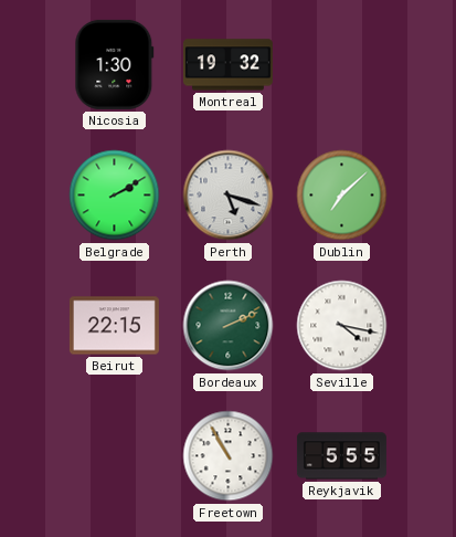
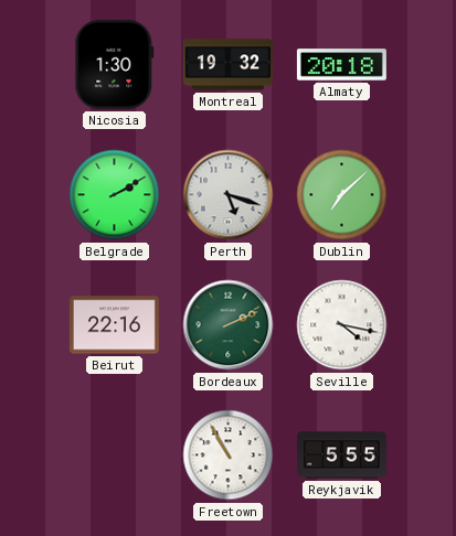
Almaty: none -> 20:18
Beirut: 22:15 -> 22:16
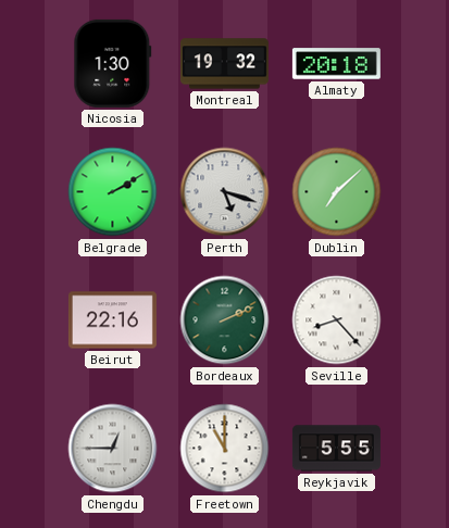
Seville: 4:17 -> 8:23
Chengdu: none -> 12:45
Freetown: 10:55 -> 11:00
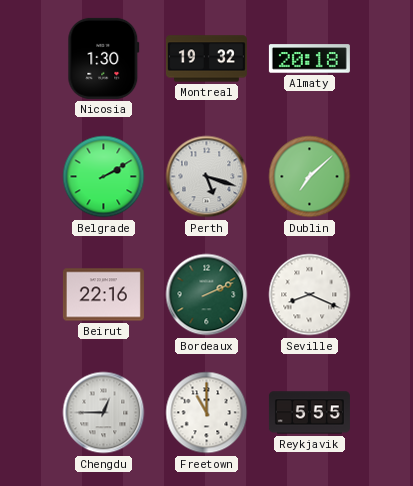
Seville: 8:23 -> 8:19
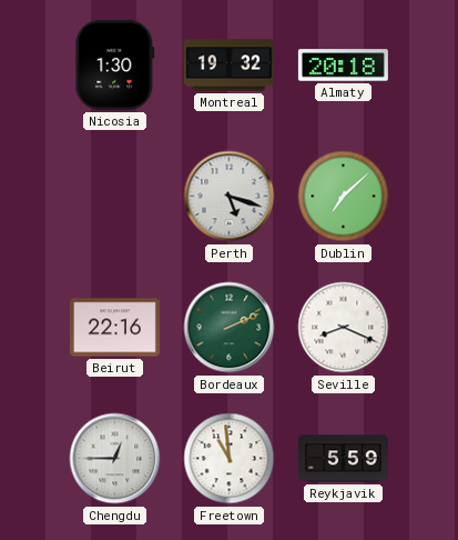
Belgrade: 2:10 -> none
Freetown: 11:00 -> 10:59
Reykjavik: 5:55 -> 5:59
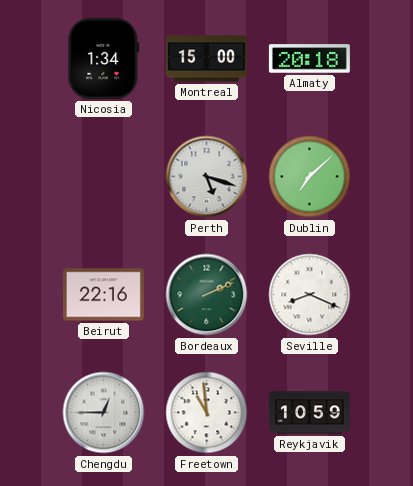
Nicosia: 1:30 -> 1:34
Montreal: 19:32 -> 15:00
Reykjavik: 5:59 -> 10:59
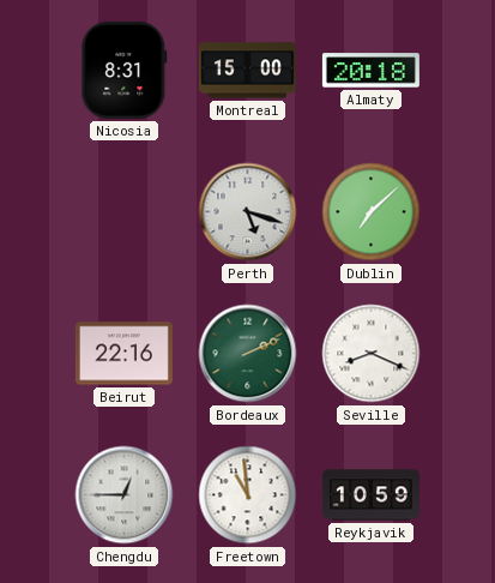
Nicosia: 1:34 -> 8:31
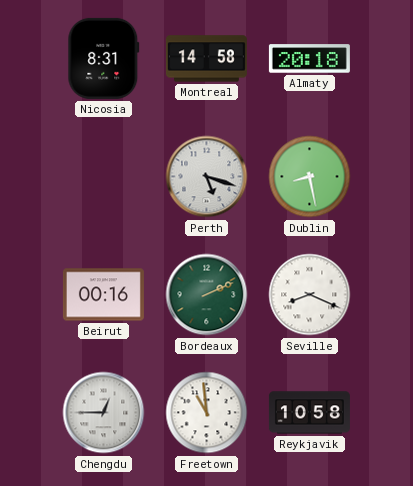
Montreal: 15:00 -> 14:58
Dublin: 7:08 -> 8:28
Beirut: 22:16 -> 00:16
Reykjavik: 10:59 -> 10:58
